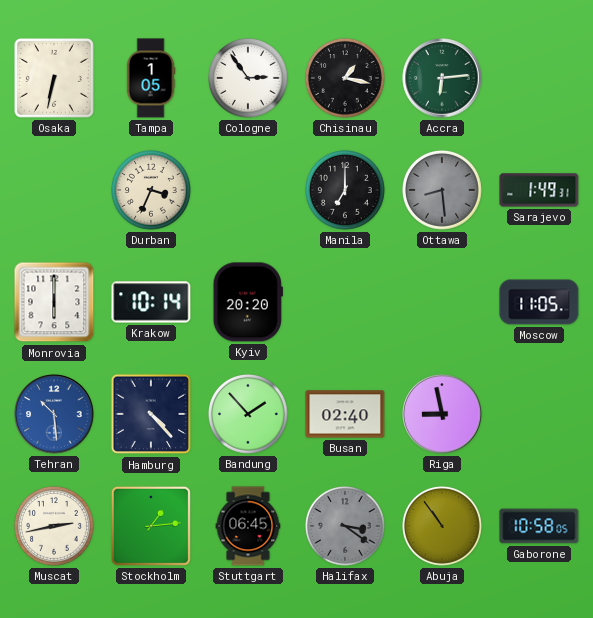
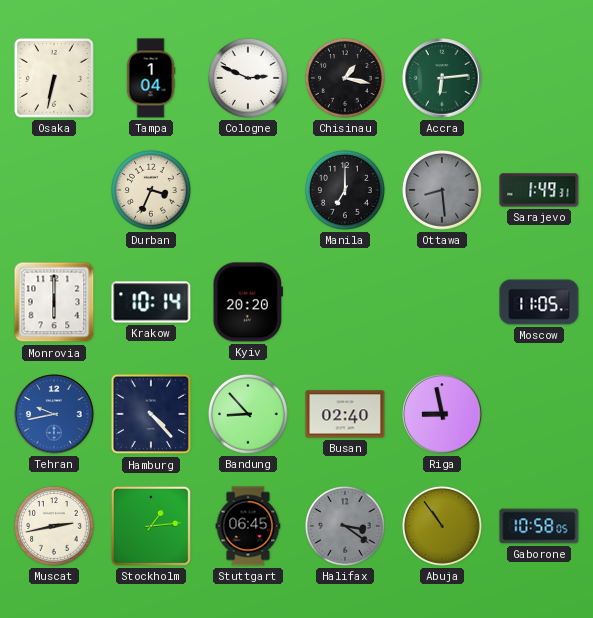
Tampa: 1:05 -> 1:04
Cologne: 2:54 -> 2:49
Tehran: 10:29 -> 9:43
Bandung: 1:53 -> 8:53
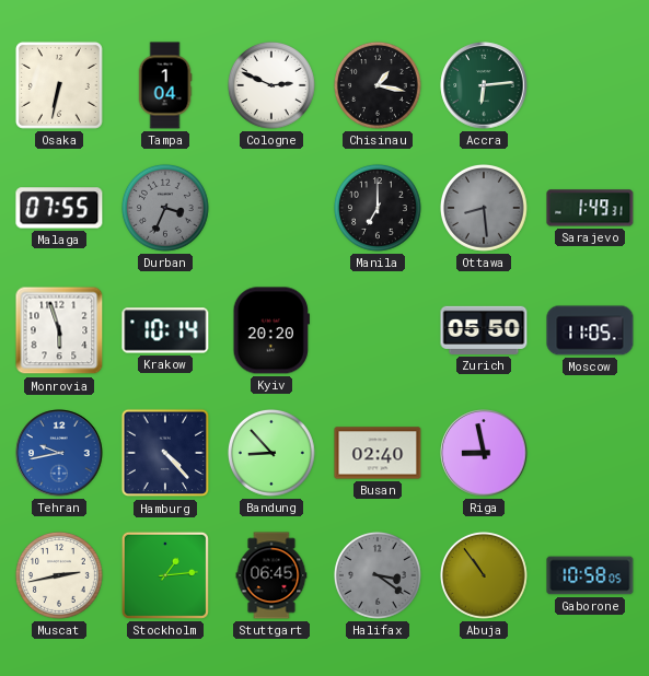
Malaga: none -> 07:55
Durban dial: cream -> grey
Monrovia: 6:00 -> 5:57
Zurich: none -> 05:50
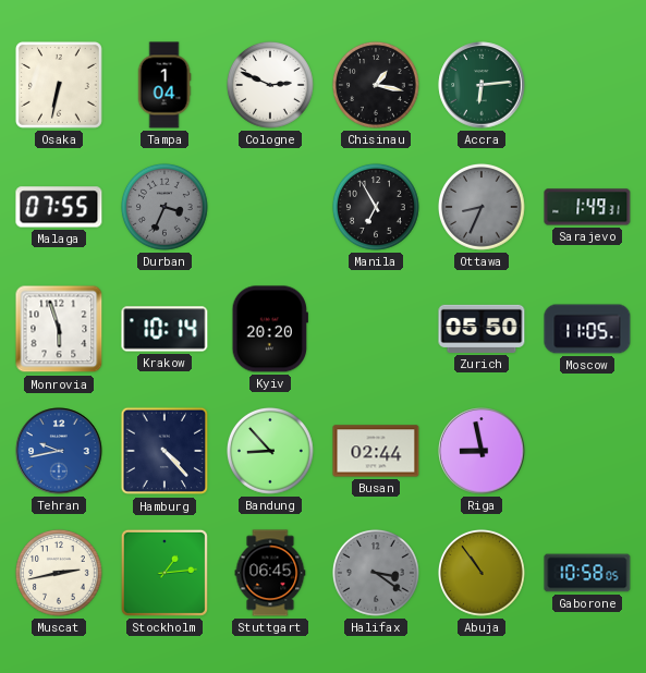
Manila: 7:00 -> 6:55
Ottawa: 8:29 -> 8:34
Busan: 02:40 -> 02:44
